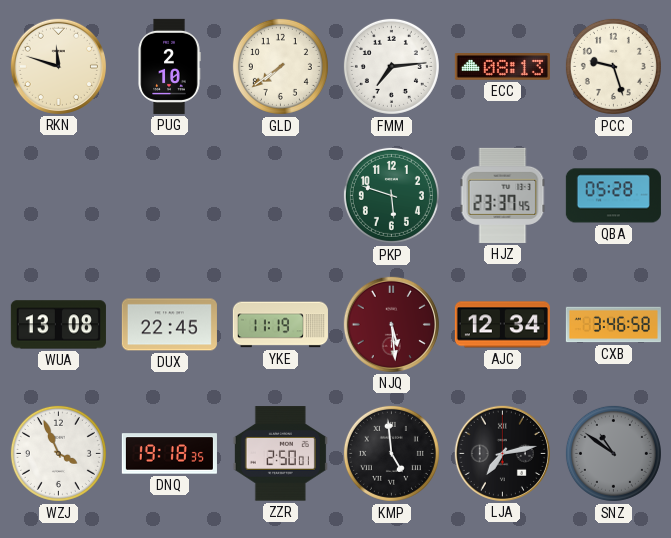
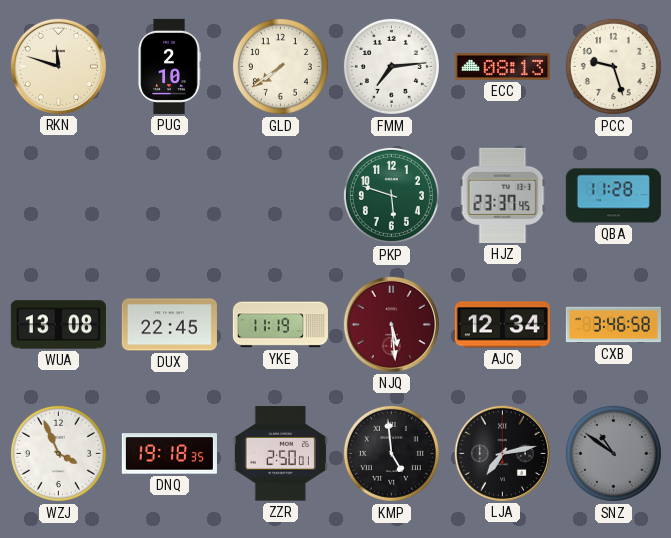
QBA: 05:28 -> 11:28
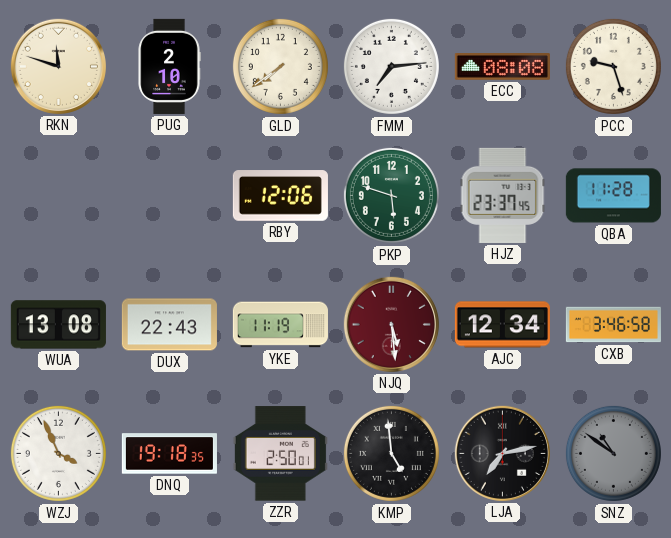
ECC: 08:13 -> 08:08
RBY: none -> 12:06
DUX: 22:45 -> 22:43
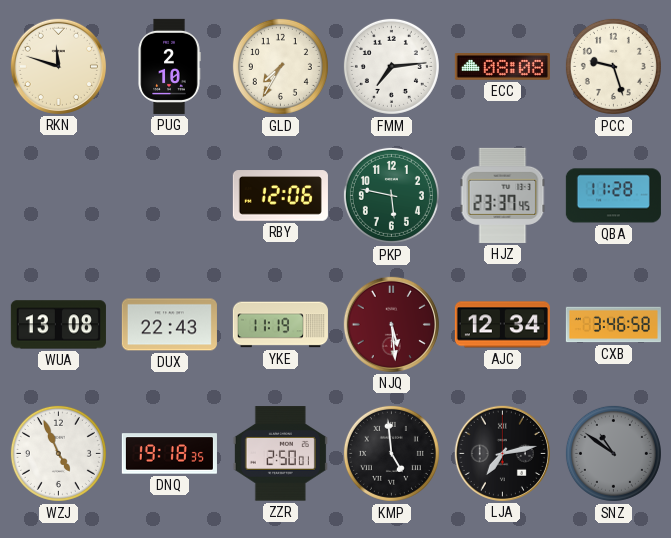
GLD: 7:39 -> 7:35
PKP: 5:48 -> 5:47
WZJ: 3:56 -> 4:56
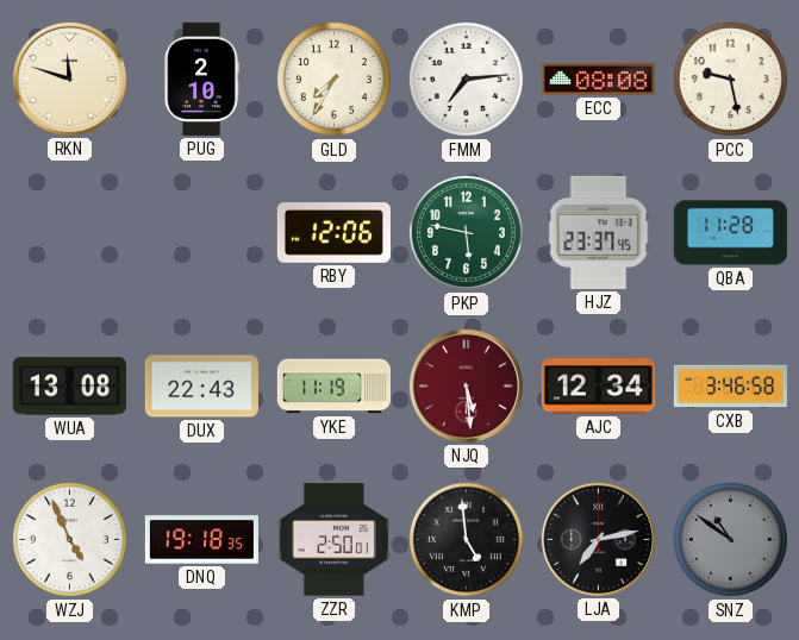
PCC: 9:27 -> 9:28
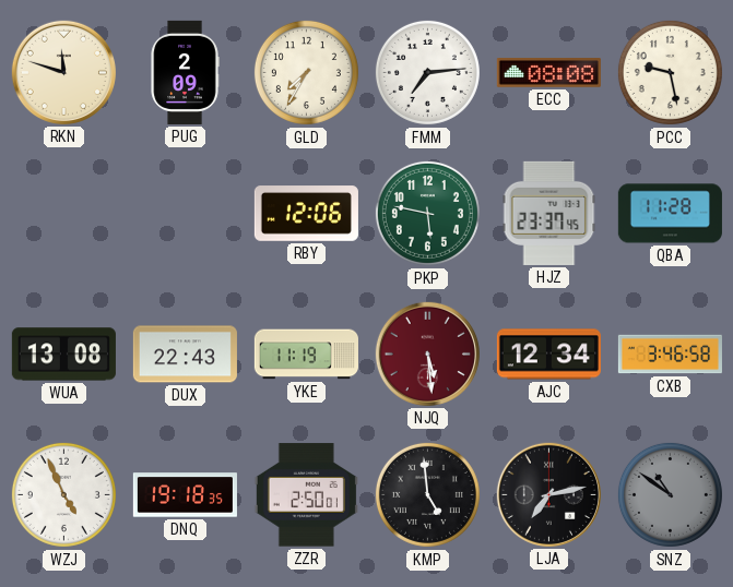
PUG: 2:10 -> 2:09
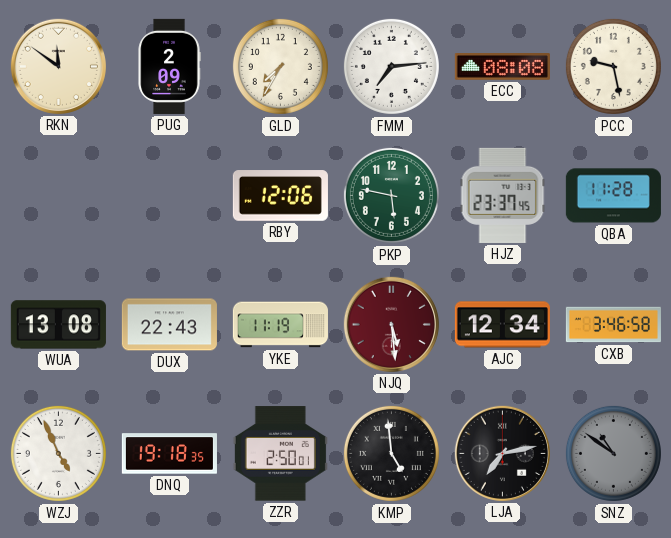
RKN: 11:48 -> 11:51
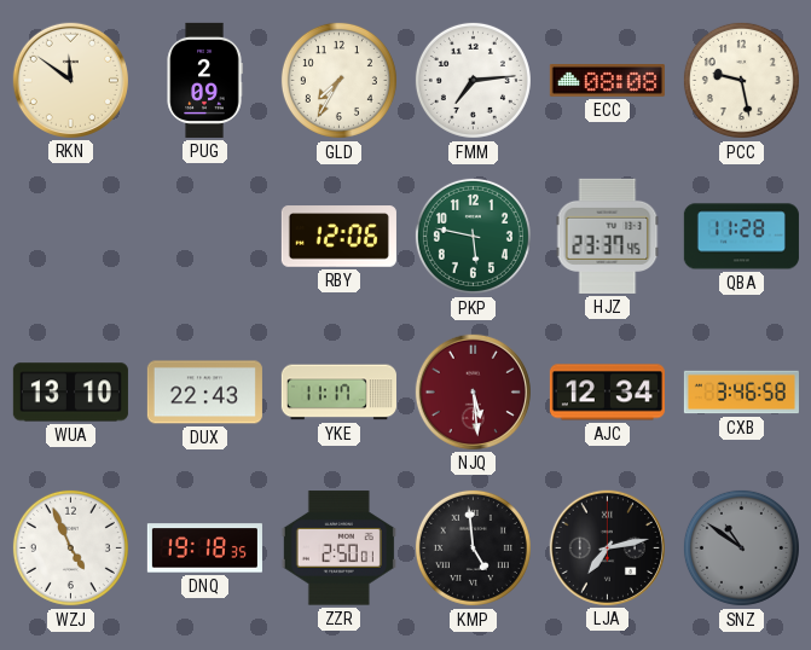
WUA: 13:08 -> 13:10
YKE: 11:19 -> 11:17
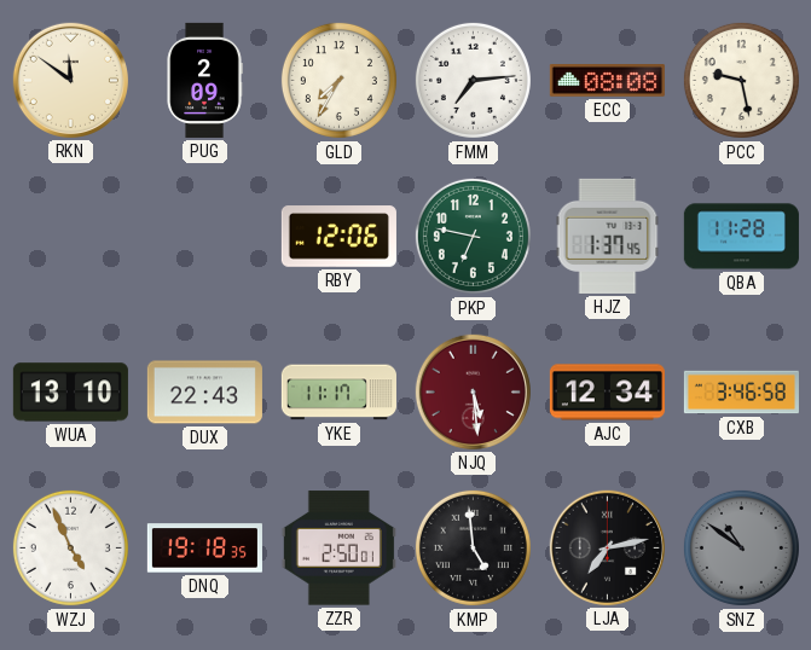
PKP: 5:47 -> 6:47
HJZ: 23:37 -> 1:37
